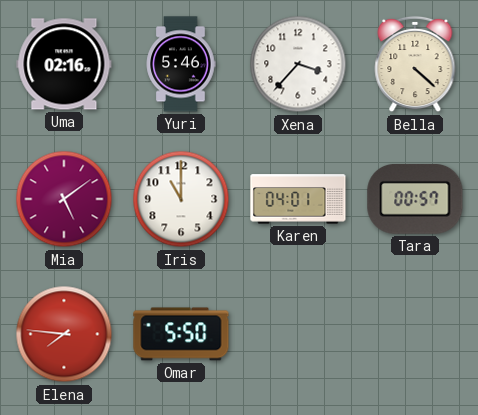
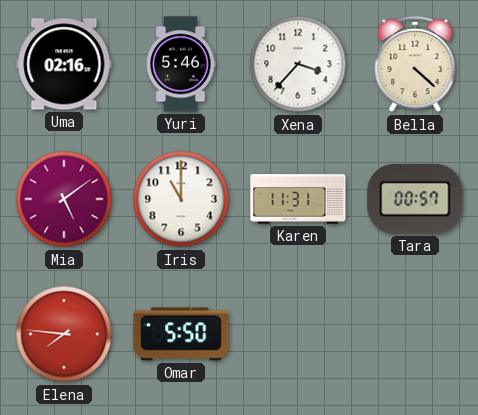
Karen: 04:01 -> 11:31
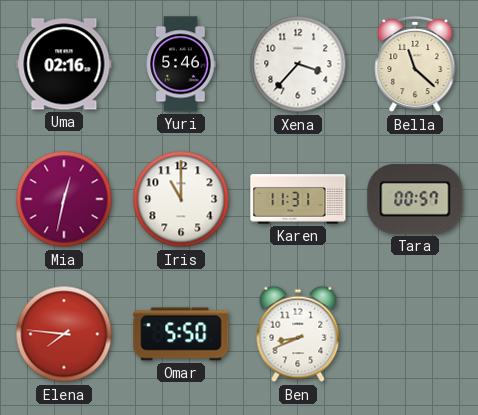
Bella: 4:22 -> 11:22
Mia: 5:09 -> 12:32
Ben: none -> 8:41
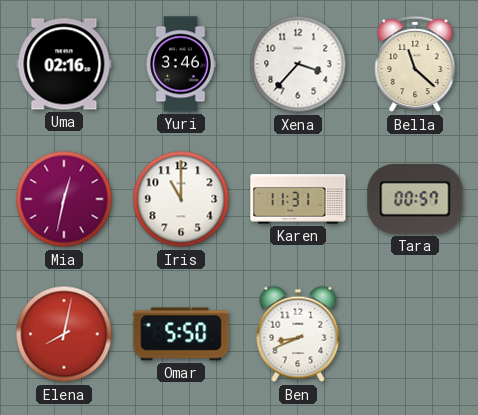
Yuri: 5:46 -> 3:46
Elena: 7:46 -> 8:02
